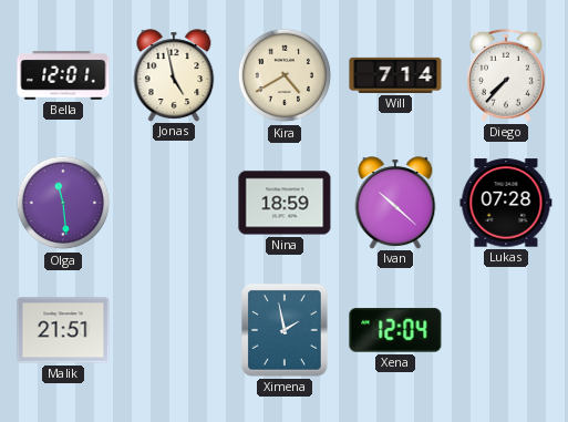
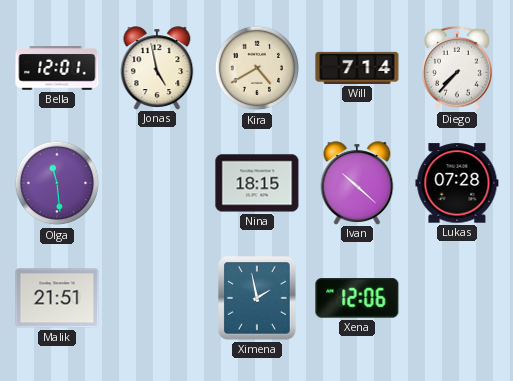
Nina: 18:59 -> 18:15
Xena: 12:04 -> 12:06
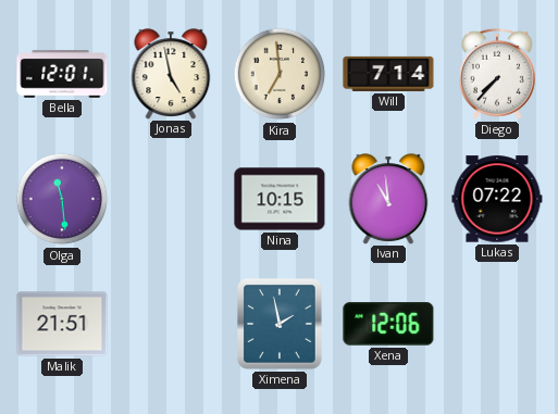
Kira: 4:40 -> 6:59
Nina: 18:15 -> 10:15
Ivan: 10:22 -> 10:59
Lukas: 07:28 -> 07:22
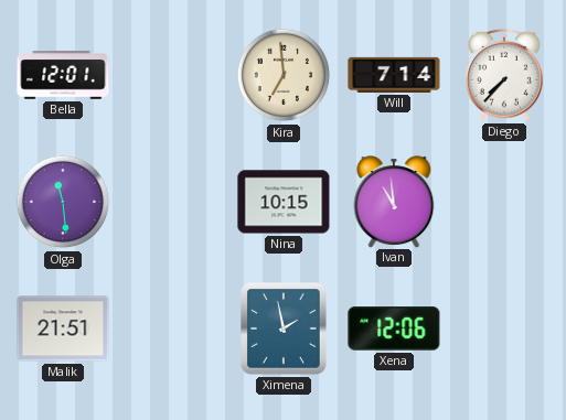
Jonas: 4:58 -> none
Lukas: 07:22 -> none
